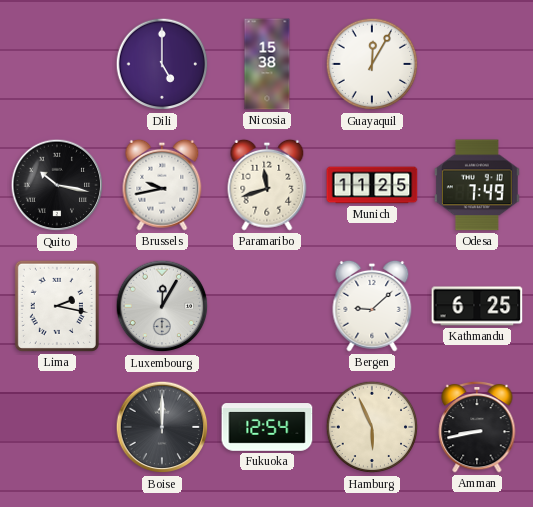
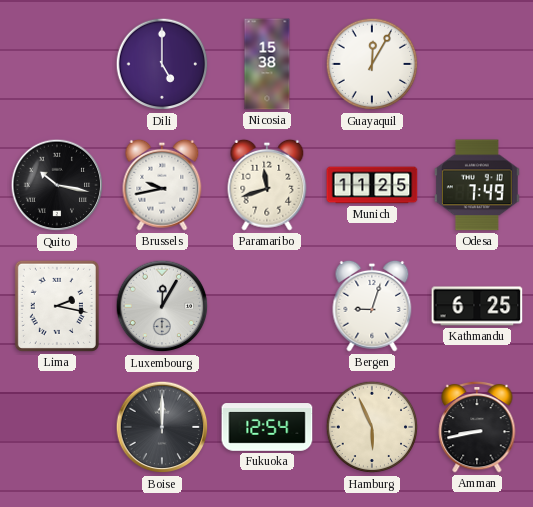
Bergen: 9:08 -> 9:03
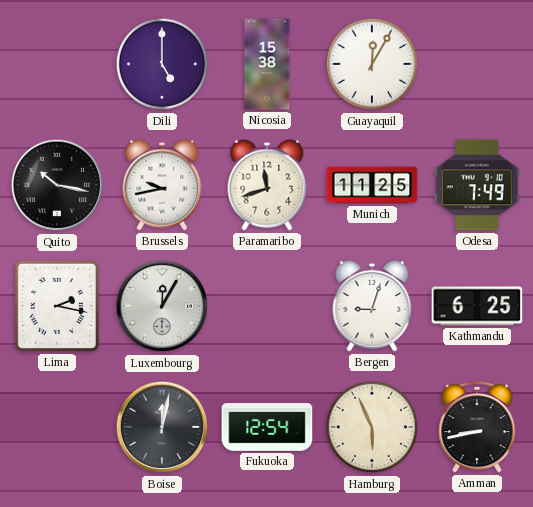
Boise: 12:00 -> 12:02
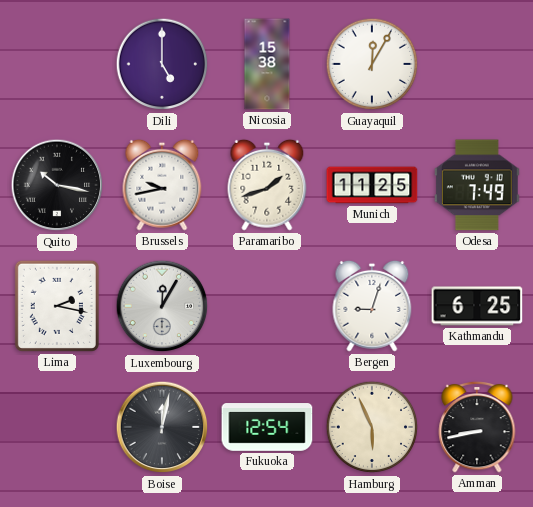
Paramaribo: 11:42 -> 1:42
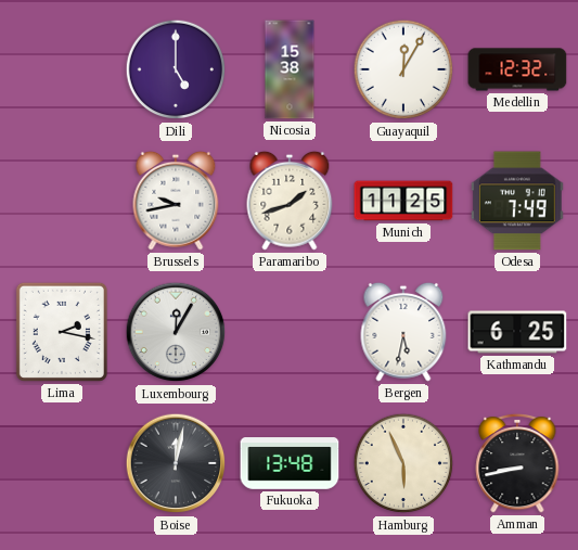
Medellin: none -> 12:32
Quito: 10:17 -> none
Bergen: 9:03 -> 5:32
Fukuoka: 12:54 -> 13:48
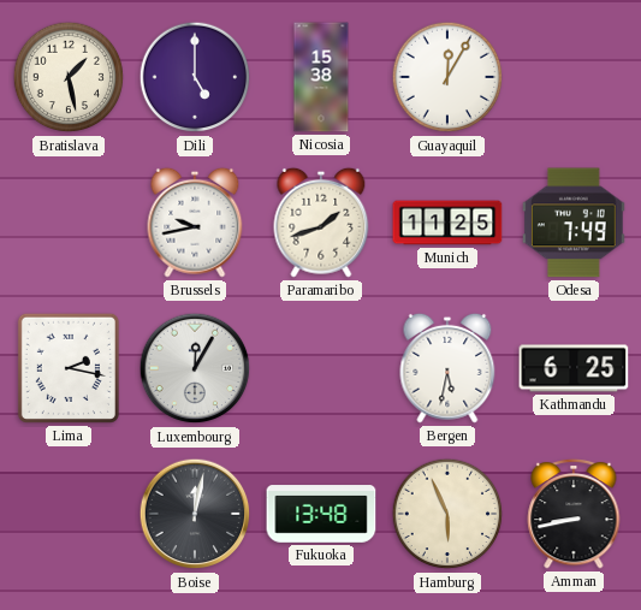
Bratislava: none -> 1:28
Medellin: 12:32 -> none
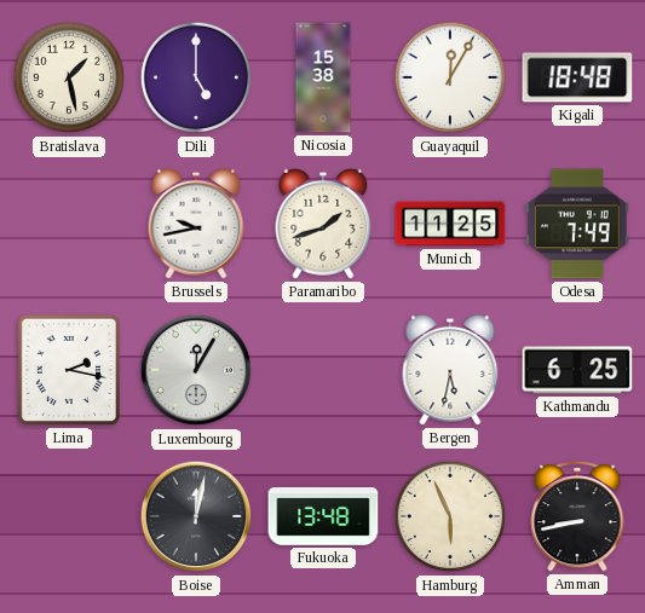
Kigali: none -> 18:48
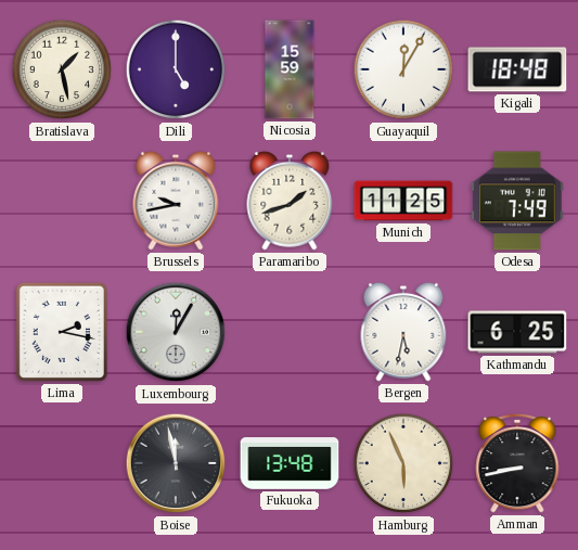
Nicosia: 15:38 -> 15:59
Boise: 12:02 -> 11:58
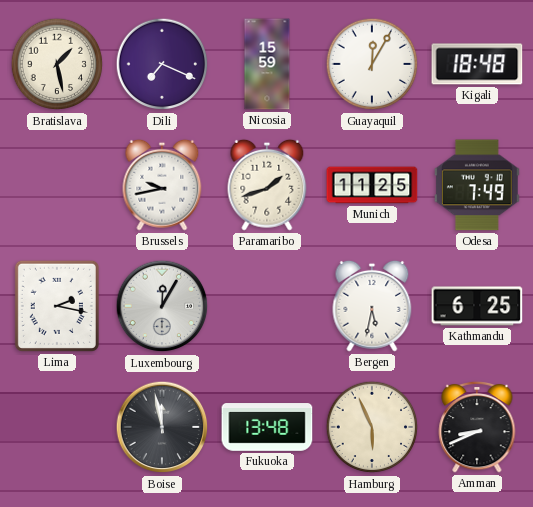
Dili: 5:00 -> 7:19
Amman: 8:43 -> 8:41
